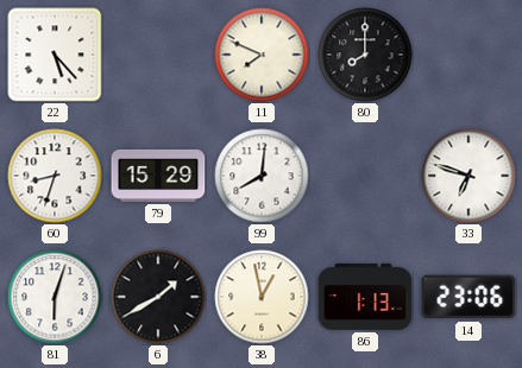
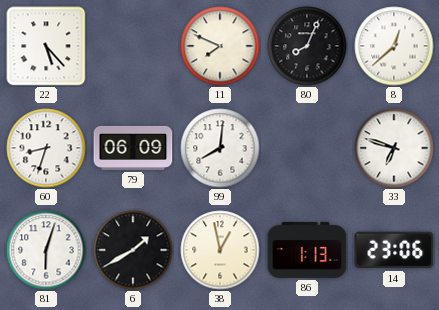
80: 8:00 -> 8:04
8: none -> 12:38
79: 15:29 -> 06:09
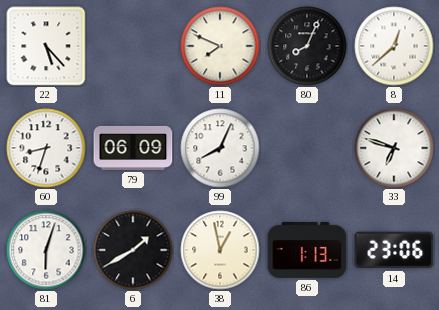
99: 8:01 -> 8:04
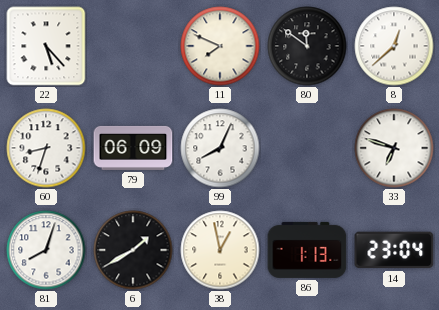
80: 8:04 -> 11:51
81: 6:03 -> 8:03
14: 23:06 -> 23:04
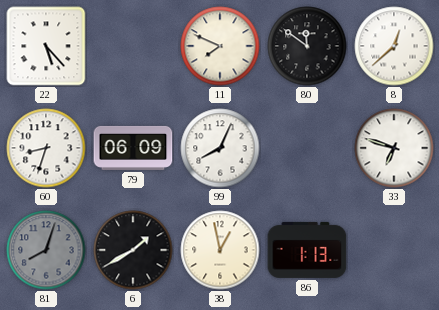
81 dial: white -> grey
14: 23:04 -> none
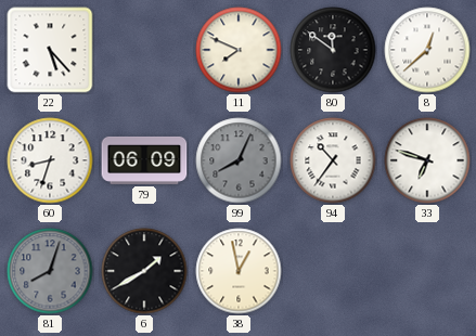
99 dial: white -> grey
94: none -> 10:36
86: 1:13 -> none
